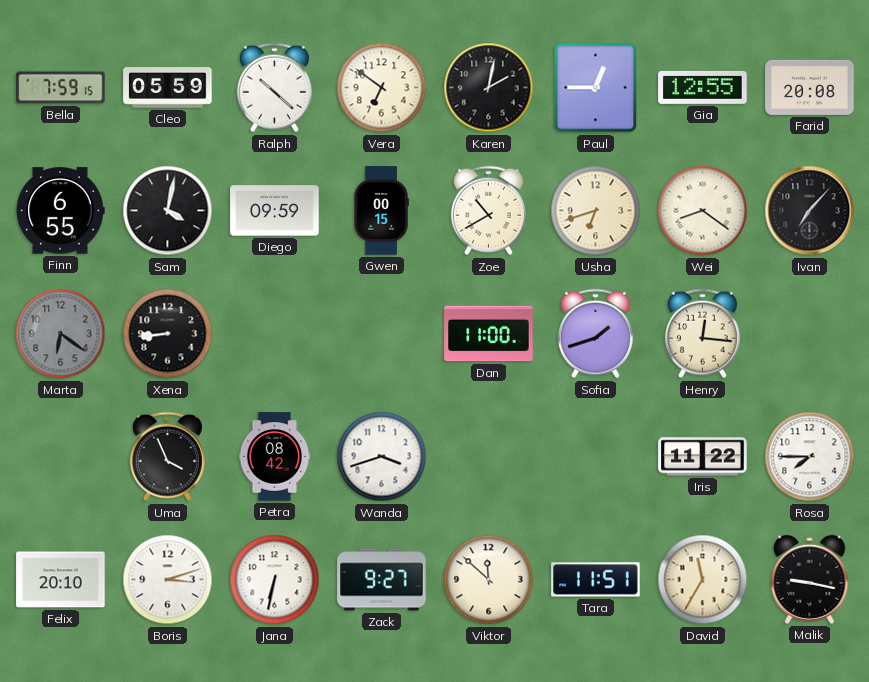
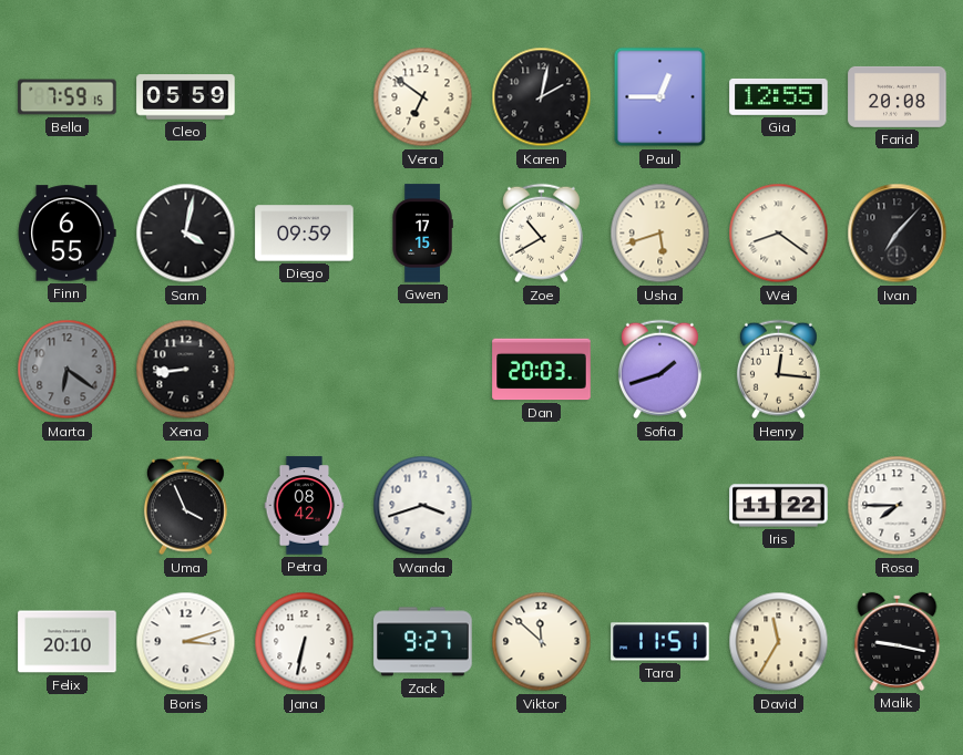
Ralph: 10:22 -> none
Gwen: 00:15 -> 17:15
Usha: 6:42 -> 5:42
Dan: 11:00 -> 20:03
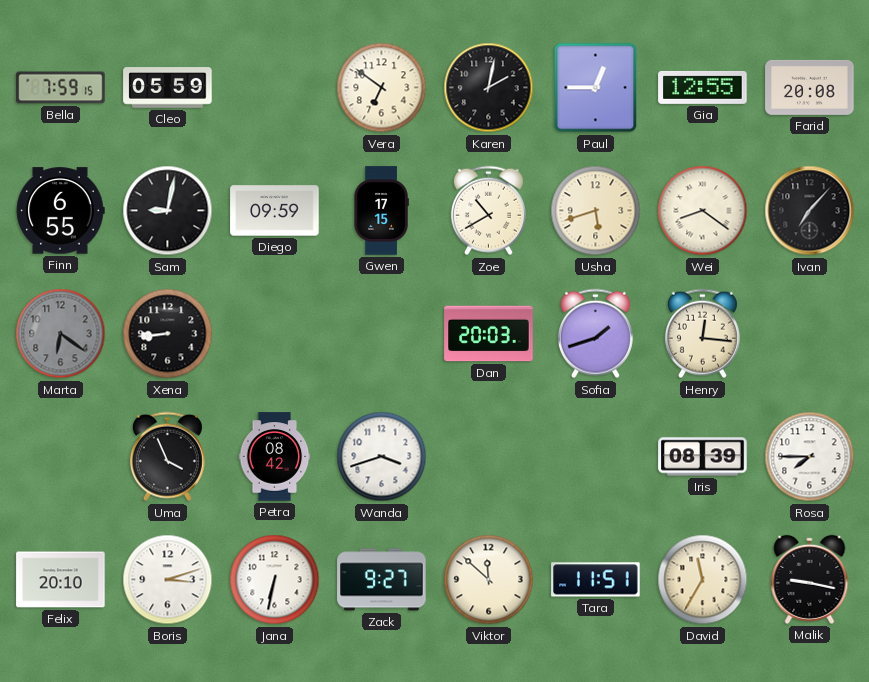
Sam: 4:02 -> 9:02
Iris: 11:22 -> 08:39
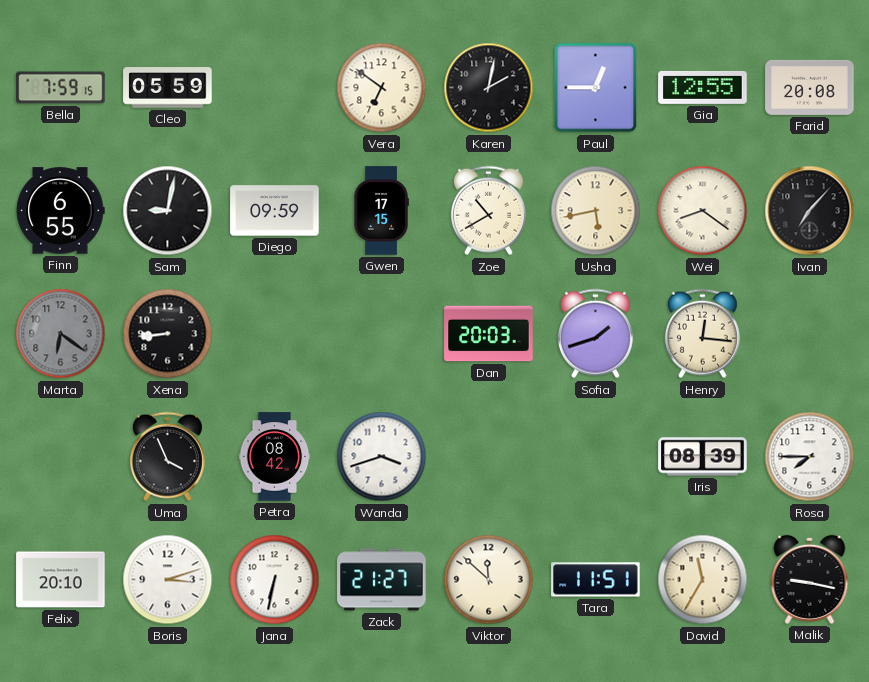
Usha: 5:42 -> 5:43
Zack: 9:27 -> 21:27
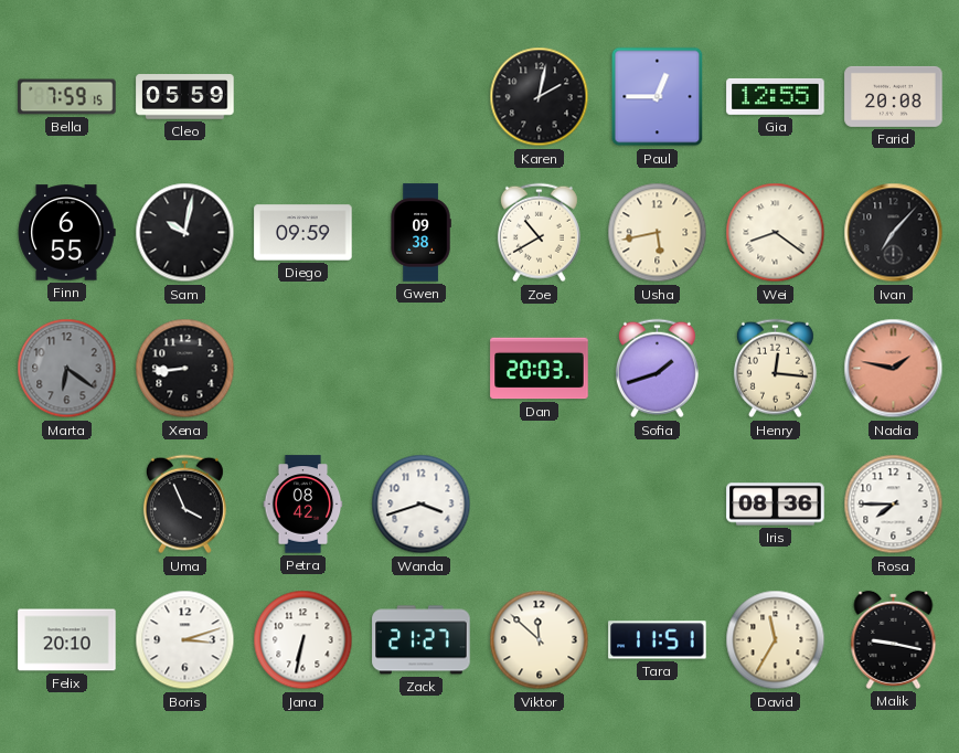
Vera: 6:51 -> none
Sam: 9:02 -> 10:02
Gwen: 17:15 -> 09:38
Nadia: none -> 1:47
Iris: 08:39 -> 08:36
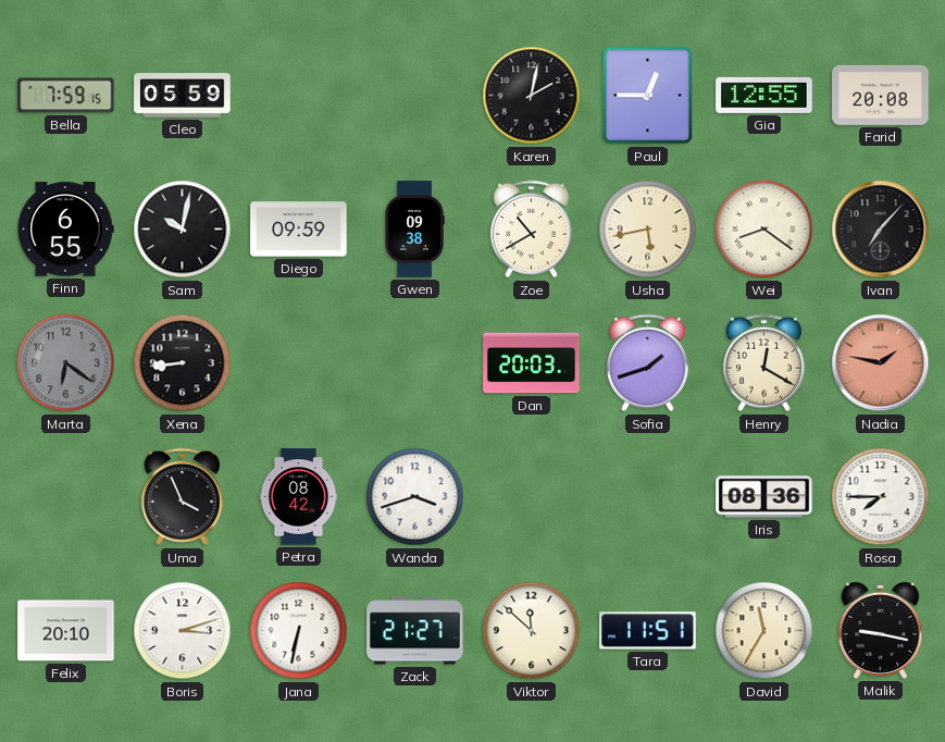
Henry: 12:16 -> 12:20
